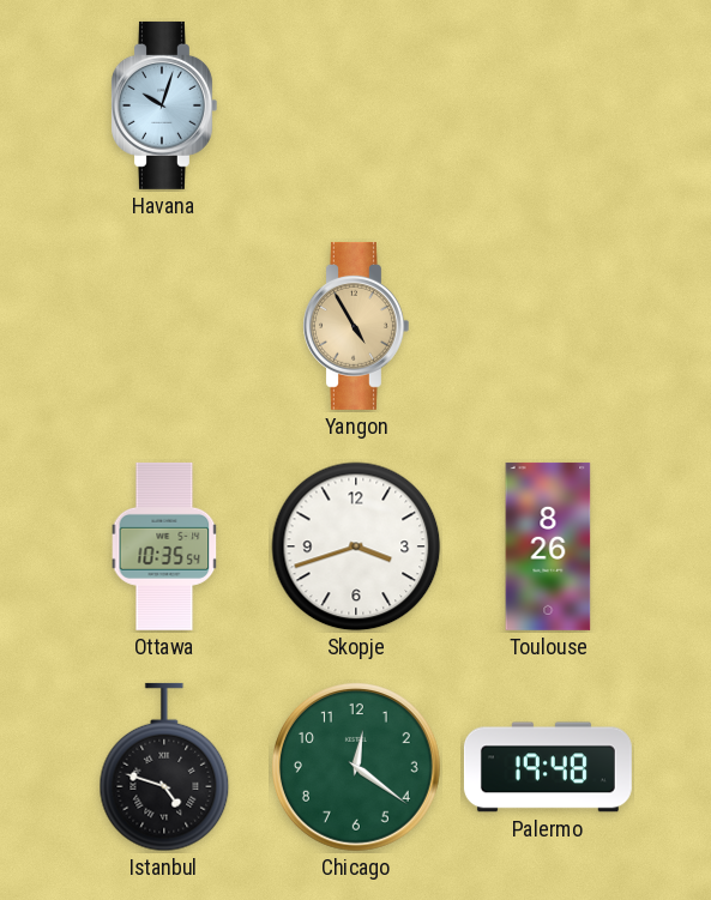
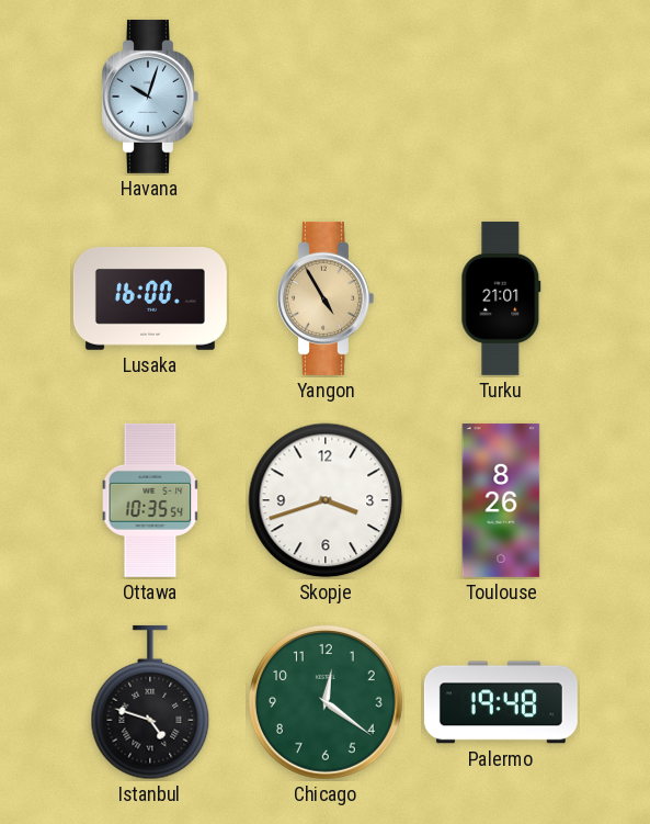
Lusaka: none -> 16:00
Turku: none -> 21:01
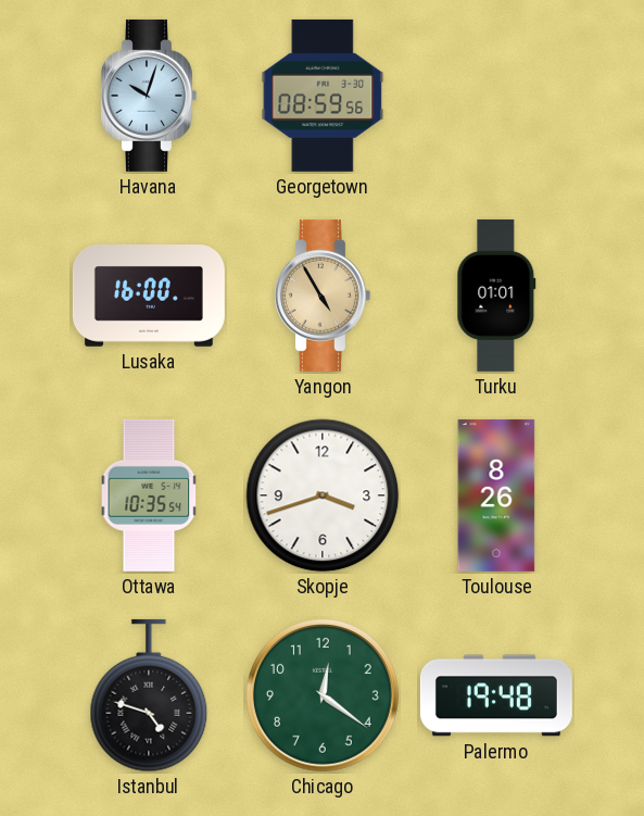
Georgetown: none -> 08:59
Turku: 21:01 -> 01:01
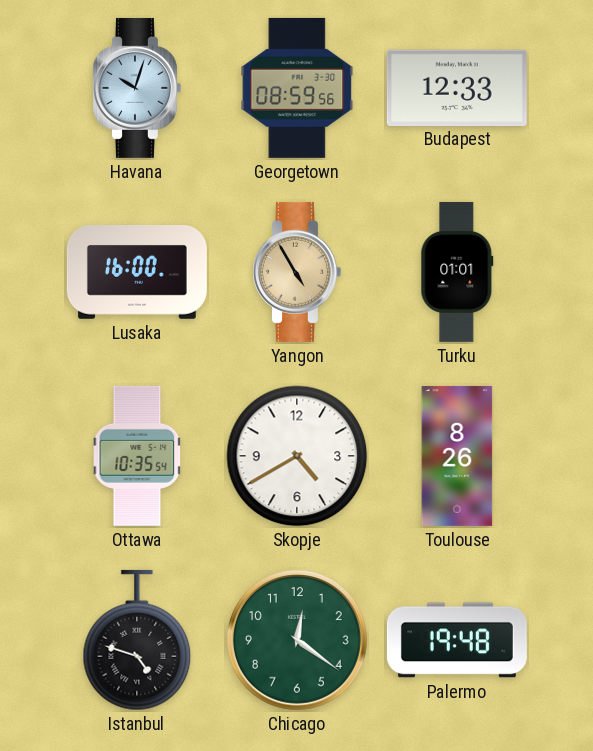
Budapest: none -> 12:33
Skopje: 3:42 -> 4:40
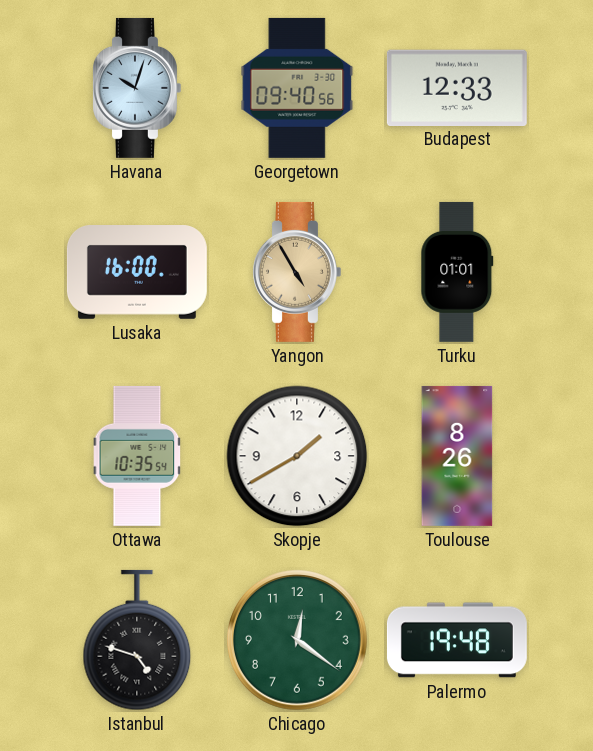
Georgetown: 08:59 -> 09:40
Skopje: 4:40 -> 1:40
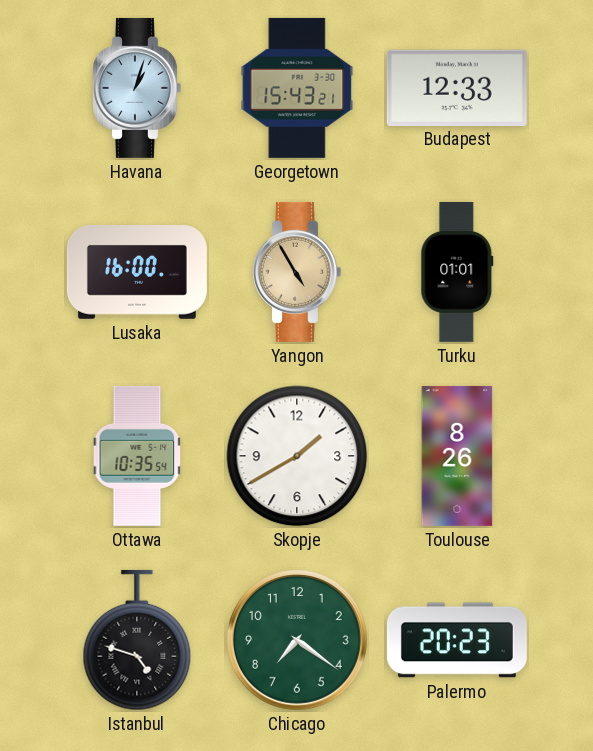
Havana: 10:03 -> 1:03
Georgetown: 09:40 -> 15:43
Chicago: 12:21 -> 7:21
Palermo: 19:48 -> 20:23
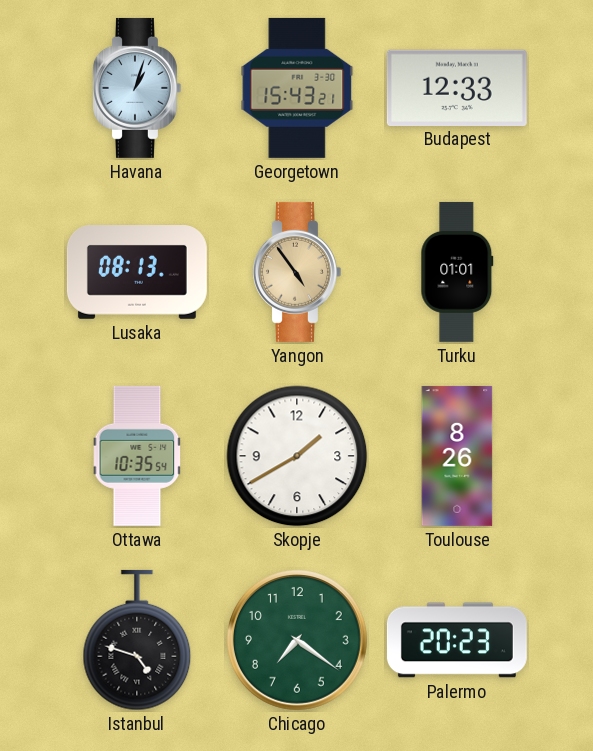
Lusaka: 16:00 -> 08:13
Yangon: 4:55 -> 4:54
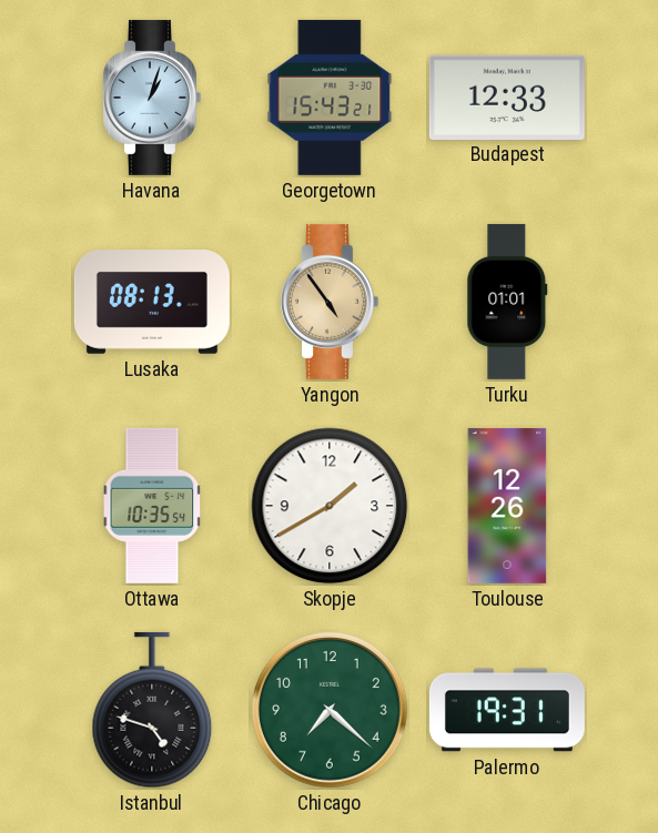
Toulouse: 8:26 -> 12:26
Chicago: 7:21 -> 7:22
Palermo: 20:23 -> 19:31
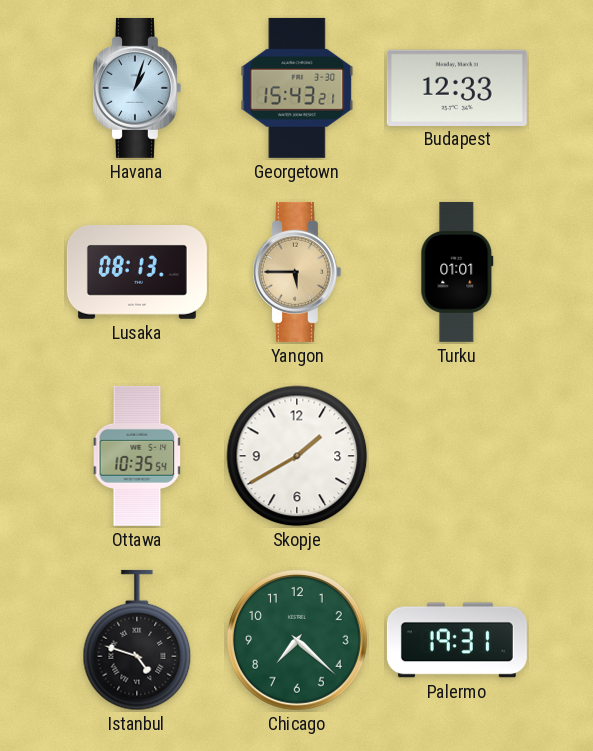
Yangon: 4:54 -> 5:45
Toulouse: 12:26 -> none
